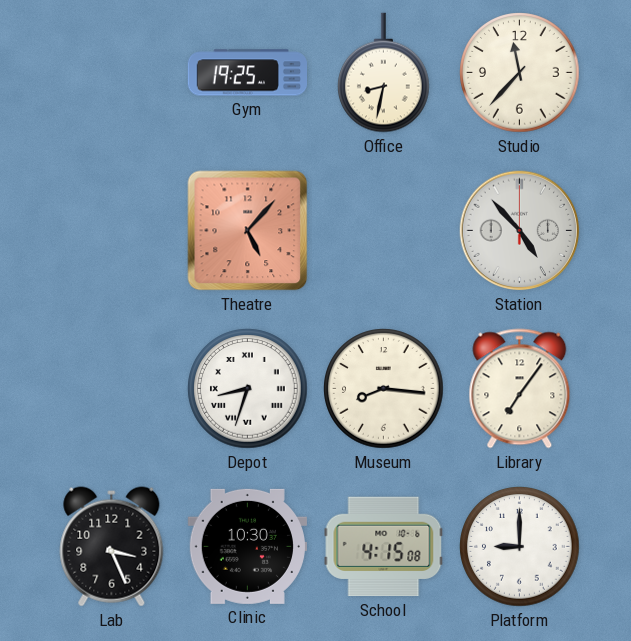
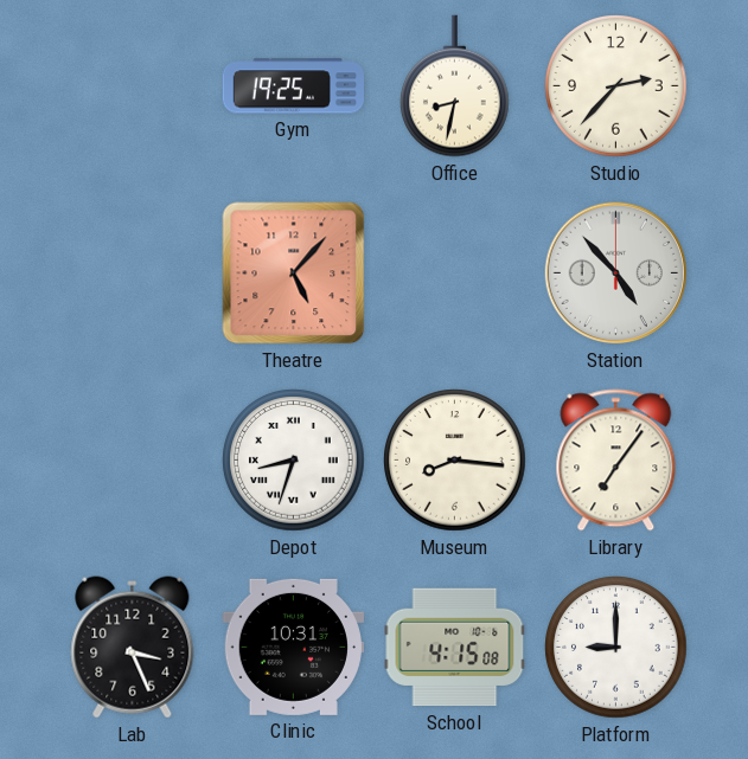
Studio: 11:37 -> 2:37
Clinic: 10:30 -> 10:31
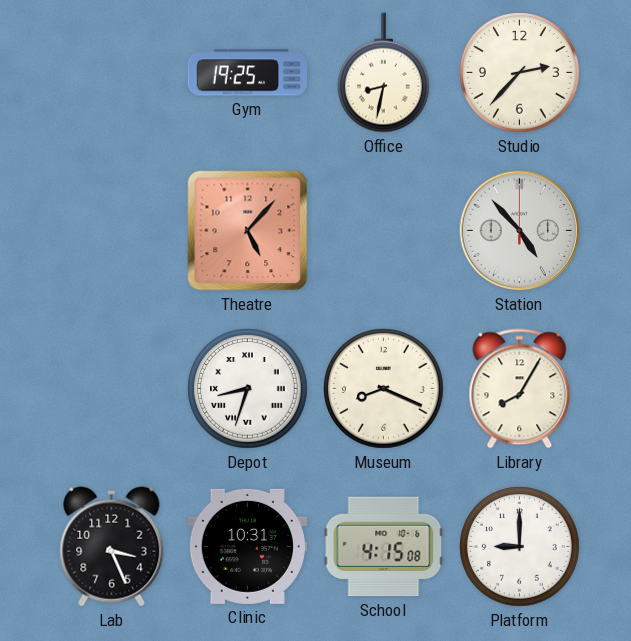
Museum: 8:16 -> 8:19
Library: 7:06 -> 8:05
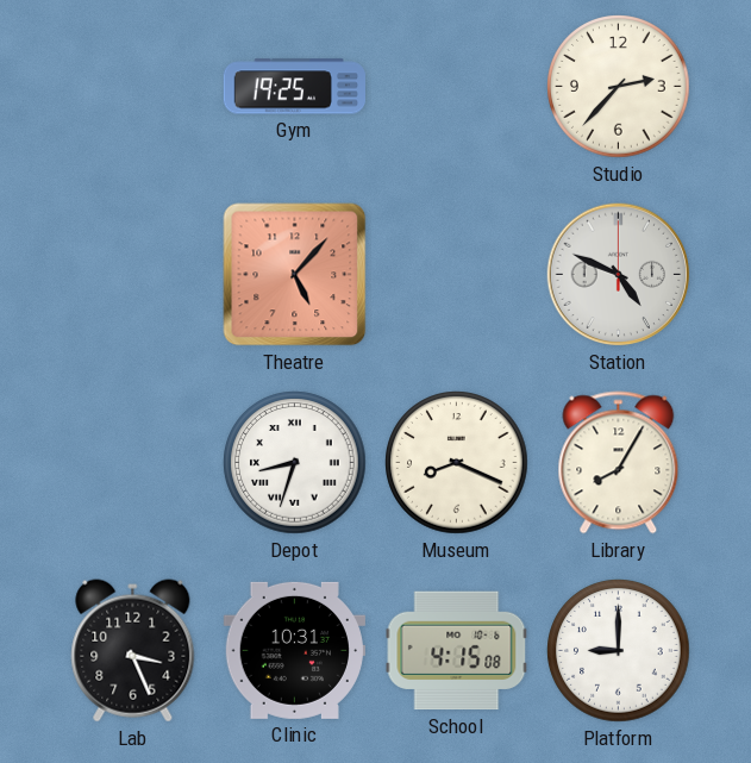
Office: 8:32 -> none
Station: 4:53 -> 4:49
